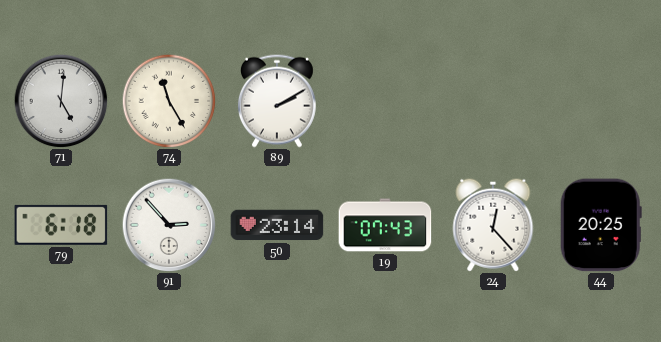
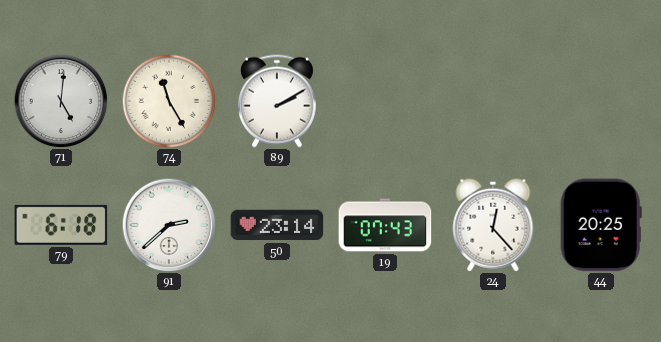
91: 2:53 -> 2:38
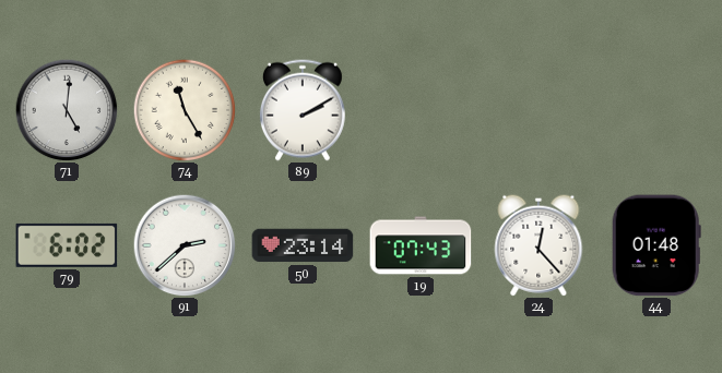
79: 6:18 -> 6:02
44: 20:25 -> 01:48
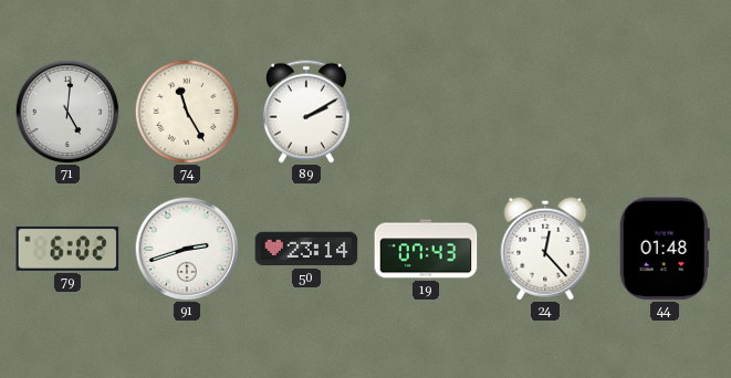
91: 2:38 -> 2:42
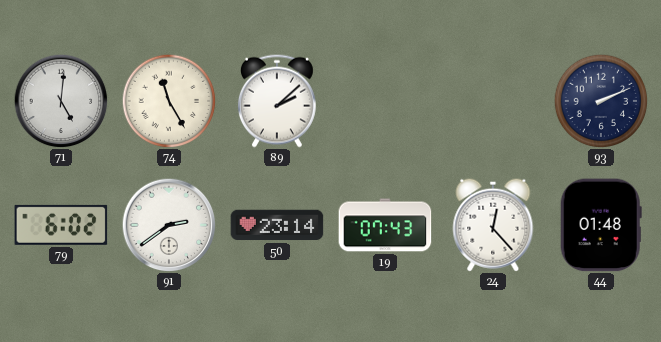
89: 2:10 -> 2:08
93: none -> 2:11
91: 2:42 -> 2:39
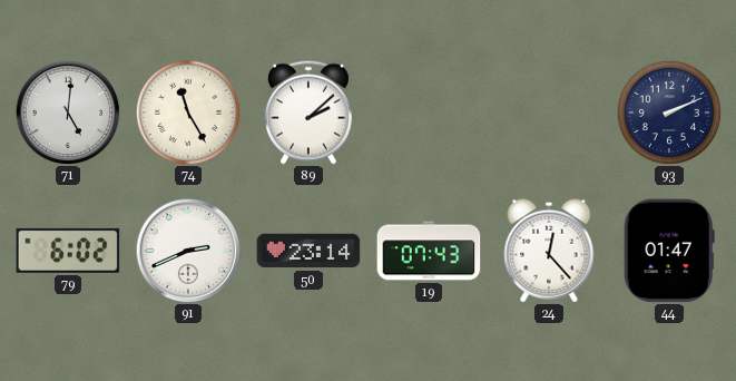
91: 2:39 -> 2:41
44: 01:48 -> 01:47
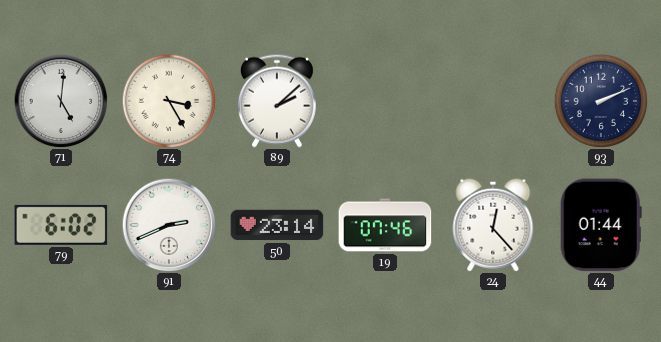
74: 11:25 -> 3:25
19: 07:43 -> 07:46
44: 01:47 -> 01:44
